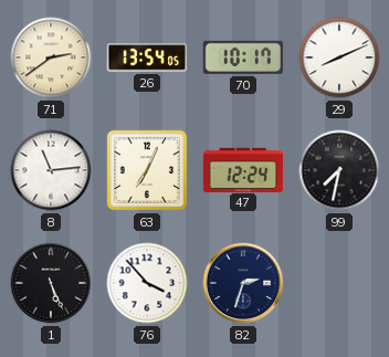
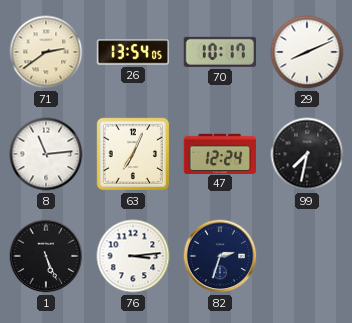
76: 3:53 -> 3:14
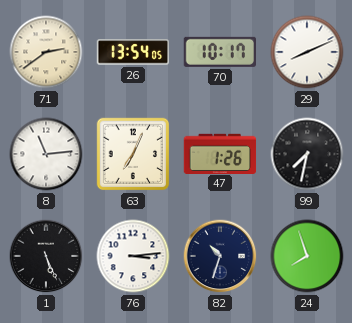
47: 12:24 -> 1:26
82: 2:33 -> 10:33
24: none -> 7:57
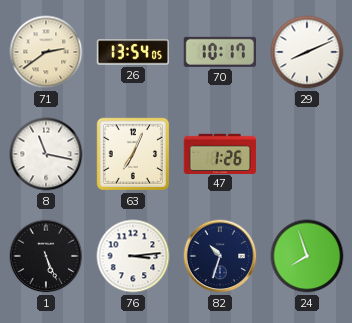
8: 11:14 -> 11:17
99: 7:32 -> none
